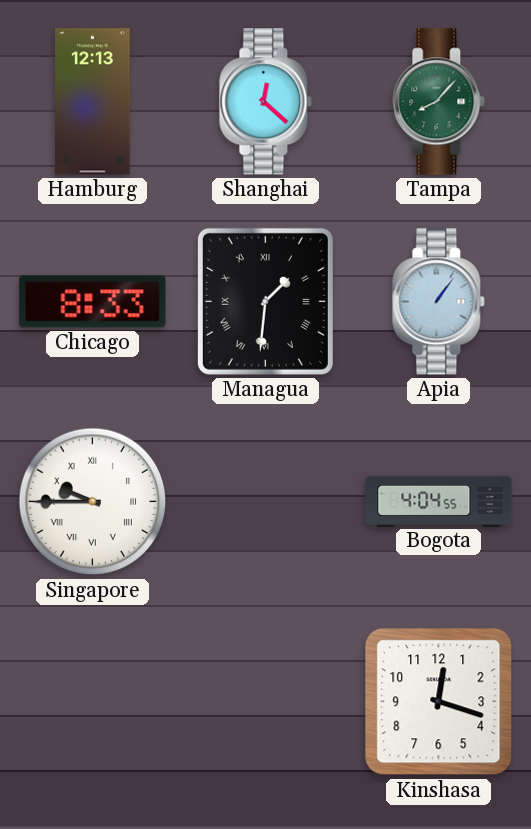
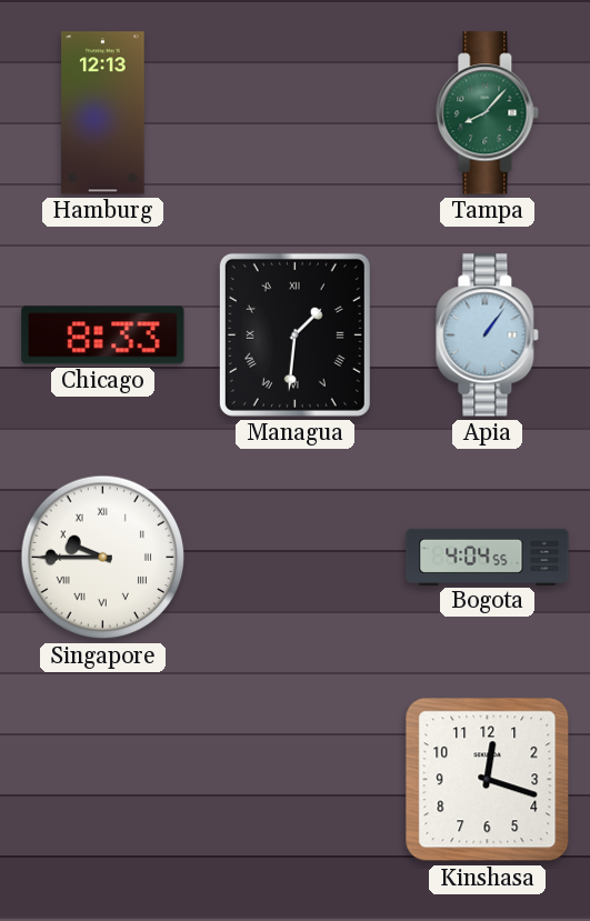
Shanghai: 12:22 -> none
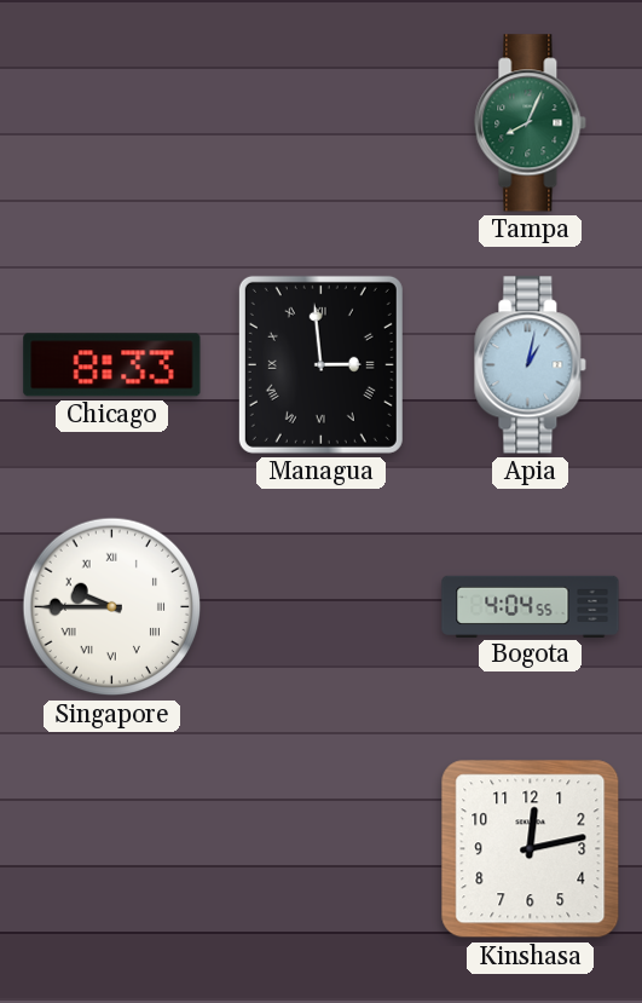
Hamburg: 12:13 -> none
Tampa: 8:07 -> 8:04
Managua: 1:31 -> 2:59
Apia: 1:06 -> 1:02
Kinshasa: 12:18 -> 12:13
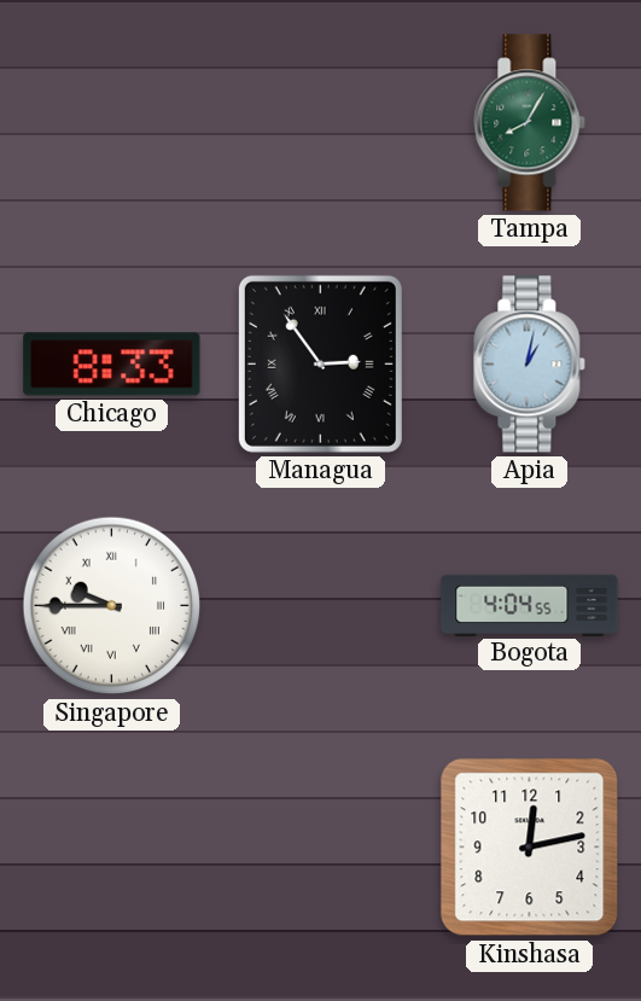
Tampa: 8:04 -> 8:05
Managua: 2:59 -> 2:54
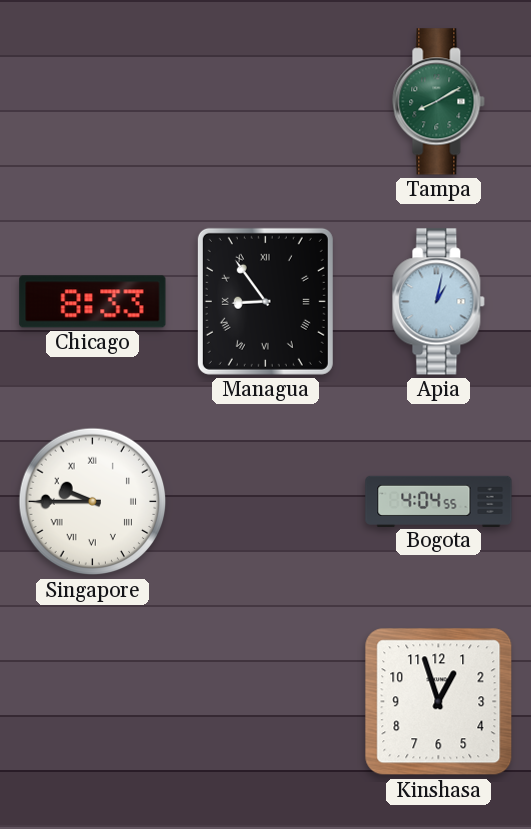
Tampa: 8:05 -> 8:10
Managua: 2:54 -> 8:54
Kinshasa: 12:13 -> 12:57
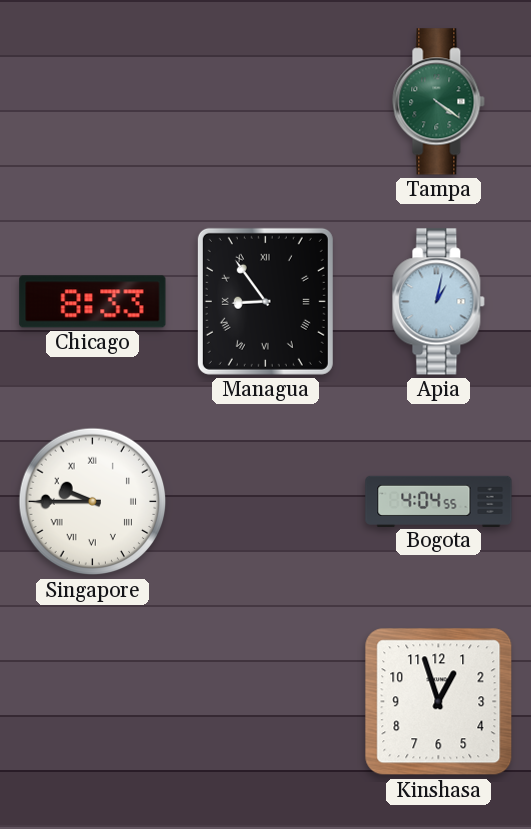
Tampa: 8:10 -> 4:21
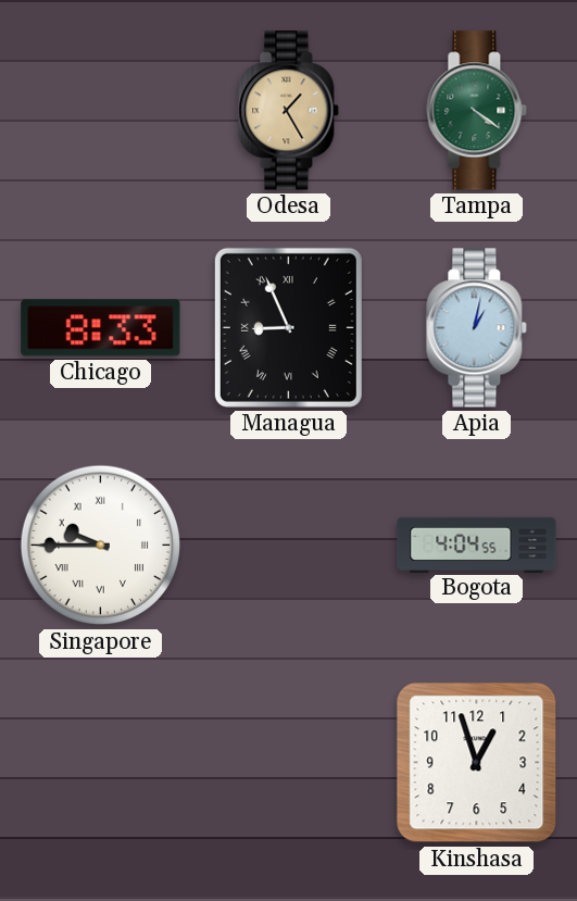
Odesa: none -> 1:25
Managua: 8:54 -> 8:56
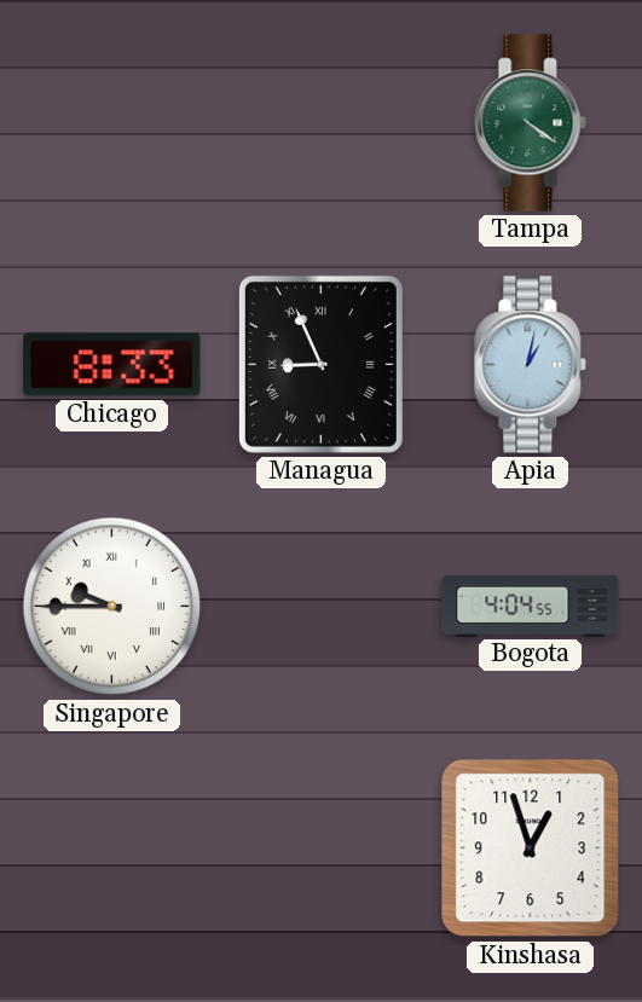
Odesa: 1:25 -> none
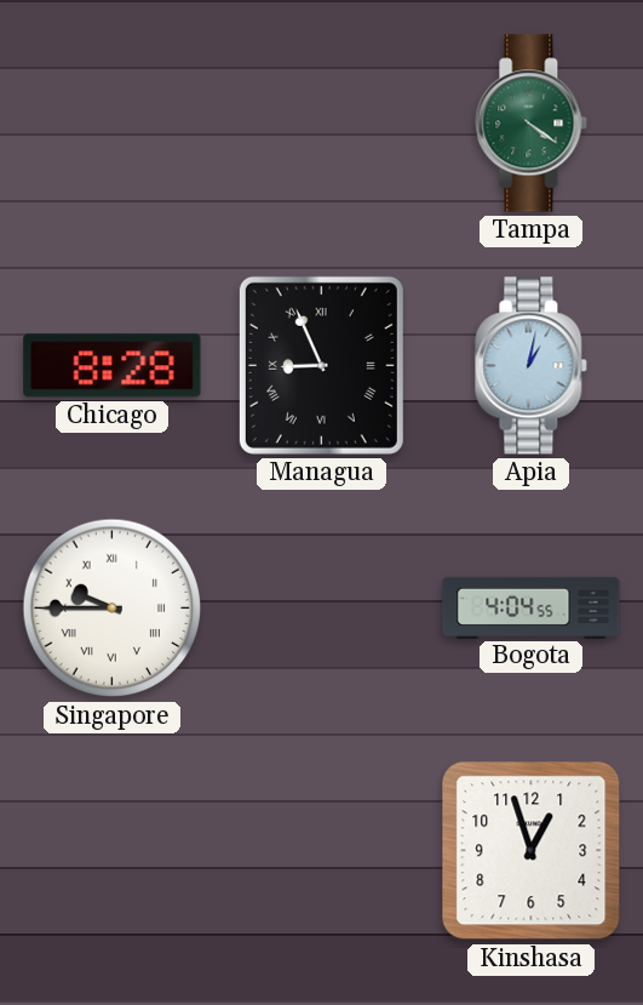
Chicago: 8:33 -> 8:28
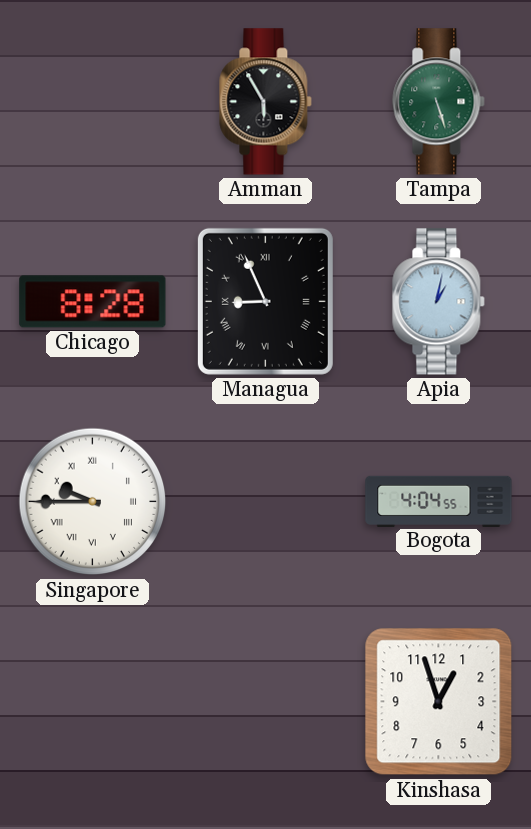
Amman: none -> 5:55
Tampa: 4:21 -> 5:27
